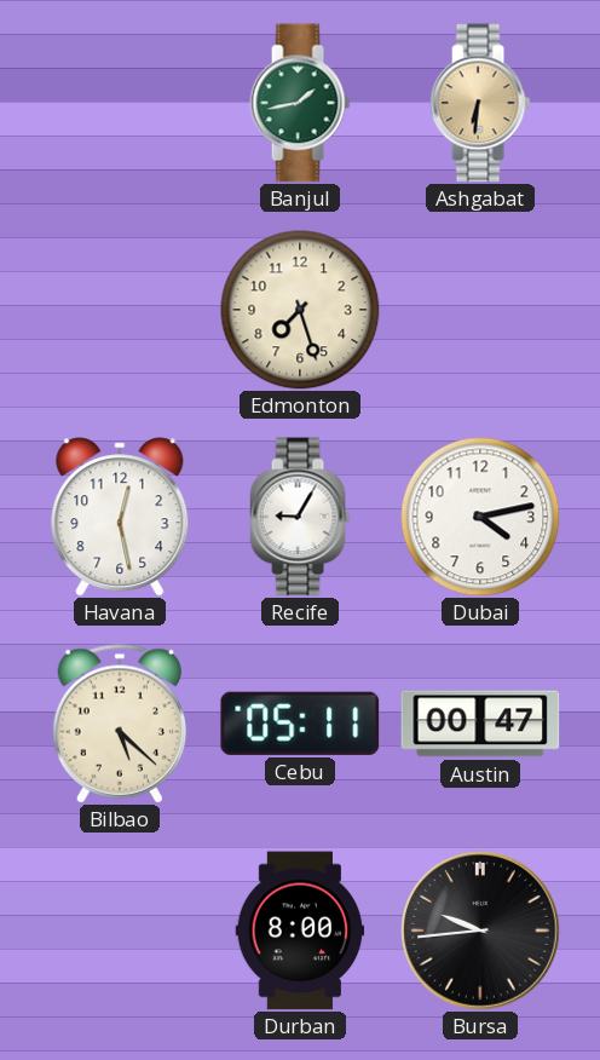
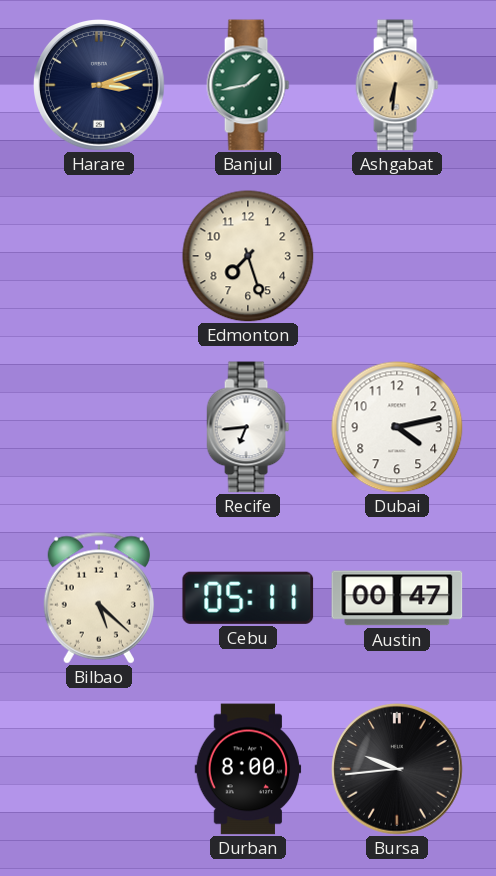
Harare: none -> 3:12
Havana: 12:28 -> none
Recife: 9:05 -> 6:44
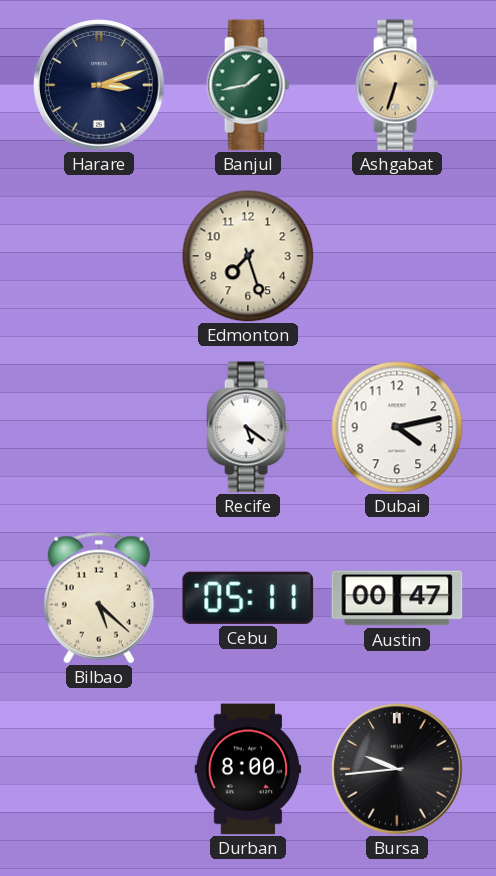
Ashgabat: 6:31 -> 6:33
Recife: 6:44 -> 5:21
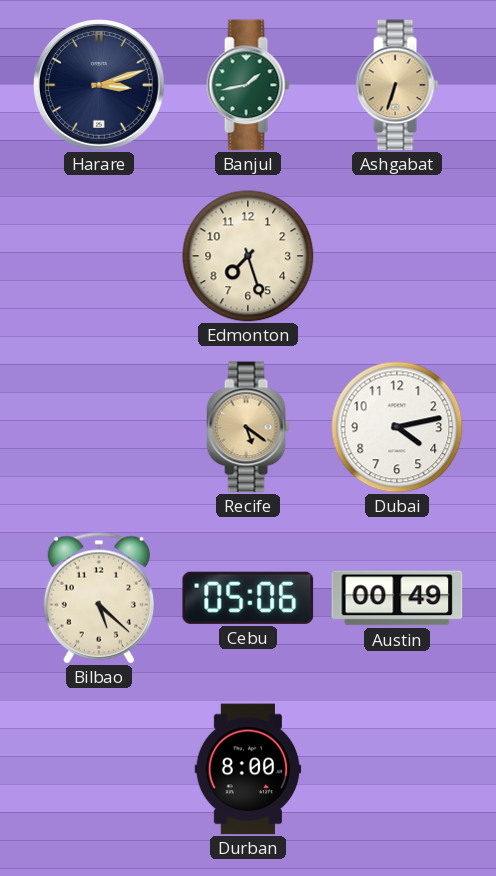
Recife dial: white -> champagne
Cebu: 05:11 -> 05:06
Austin: 00:47 -> 00:49
Bursa: 9:44 -> none
